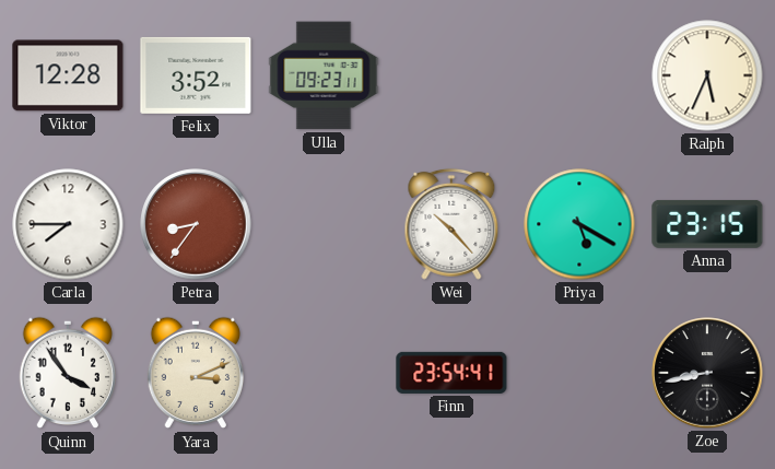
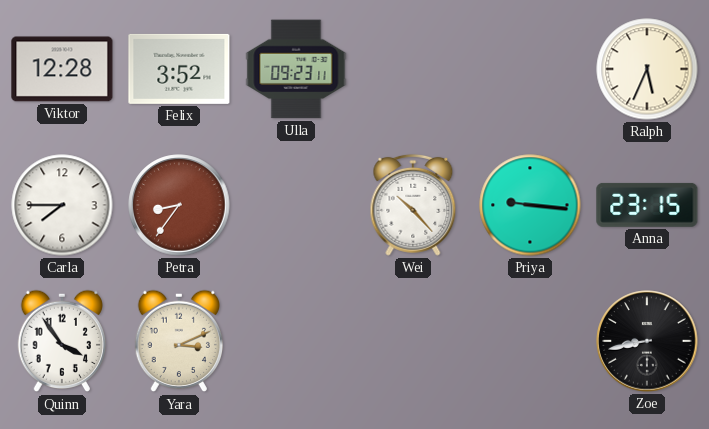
Priya: 5:20 -> 9:16
Finn: 23:54 -> none
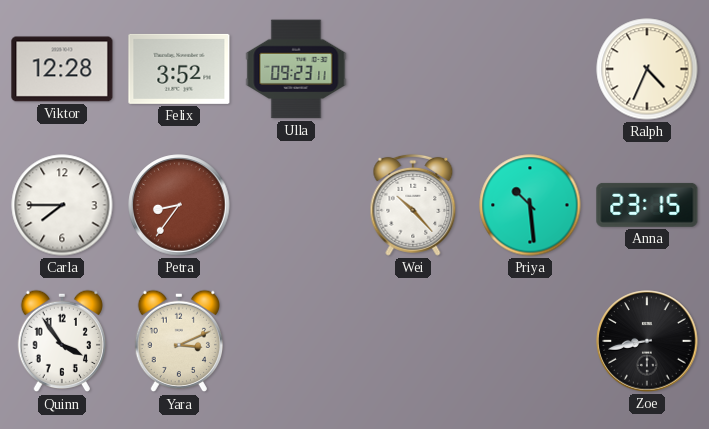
Ralph: 5:34 -> 4:34
Priya: 9:16 -> 10:29
